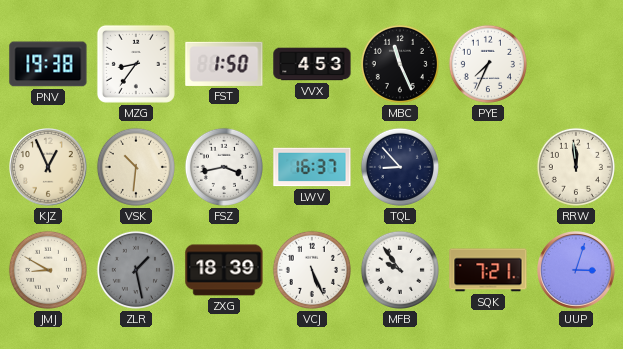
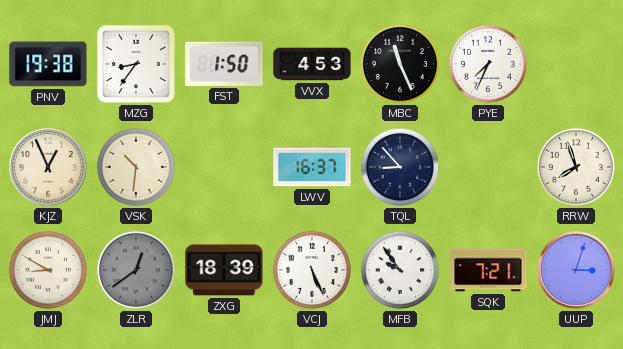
FSZ: 3:43 -> none
RRW: 11:59 -> 7:57
ZLR: 1:28 -> 12:39
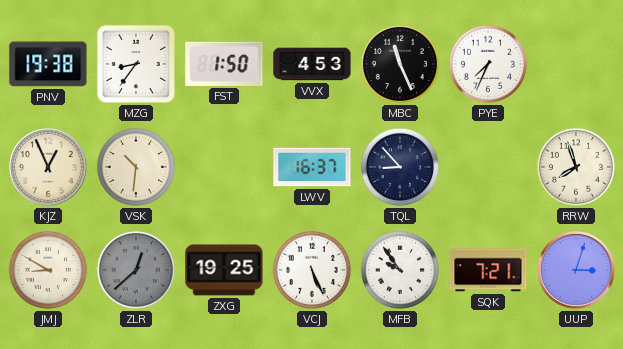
ZLR: 12:39 -> 12:38
ZXG: 18:39 -> 19:25
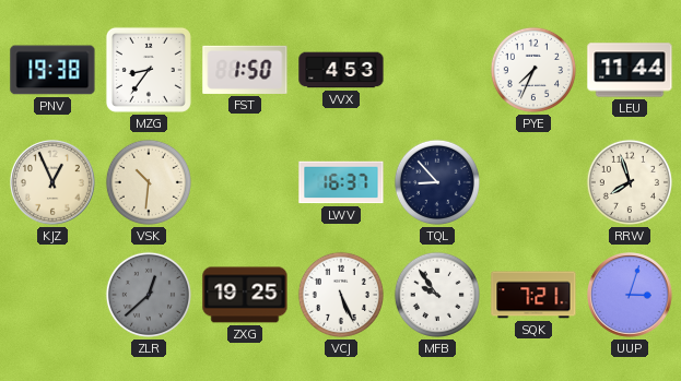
MBC: 11:26 -> none
LEU: none -> 11:44
JMJ: 8:50 -> none
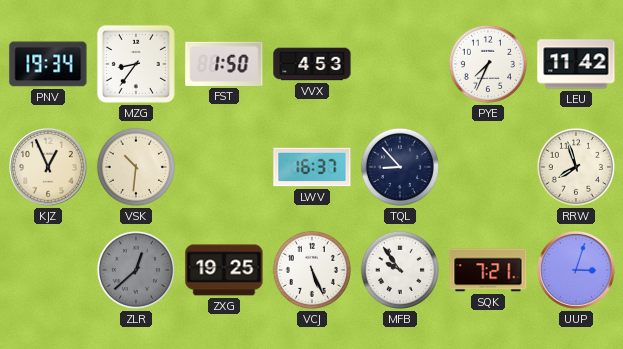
PNV: 19:38 -> 19:34
LEU: 11:44 -> 11:42
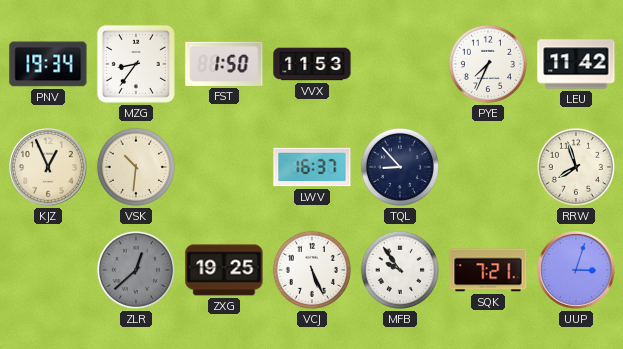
VVX: 4:53 -> 11:53
